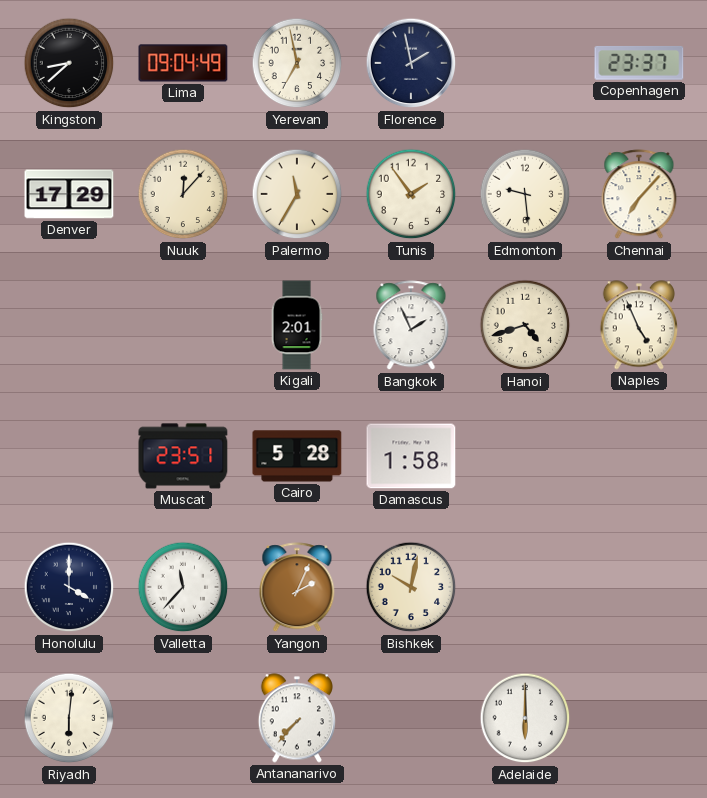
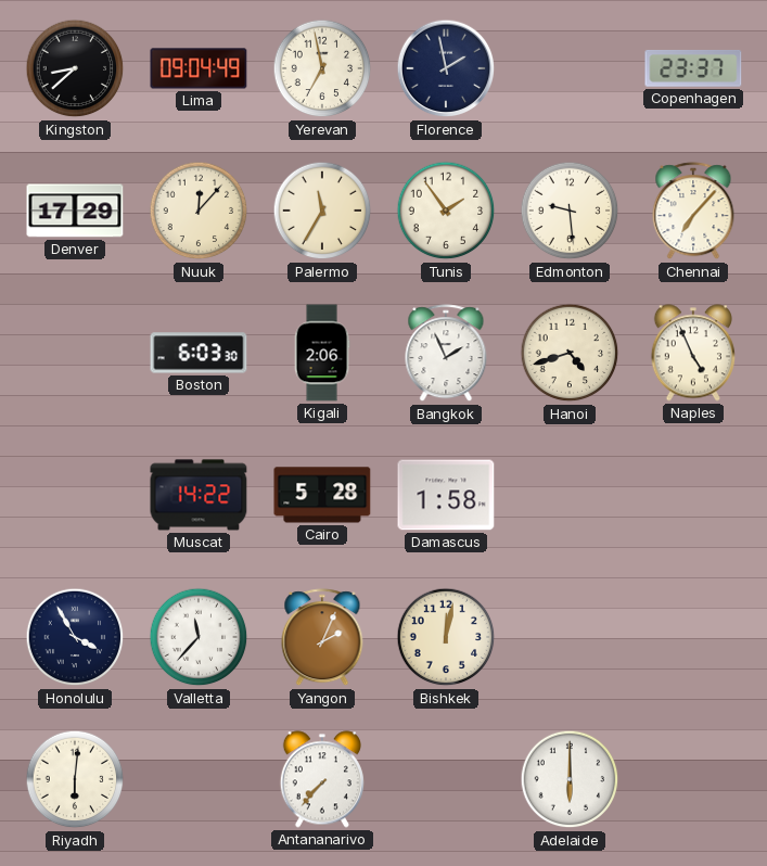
Boston: none -> 6:03
Kigali: 2:01 -> 2:06
Muscat: 23:51 -> 14:22
Honolulu: 4:00 -> 3:55
Bishkek: 10:02 -> 12:02
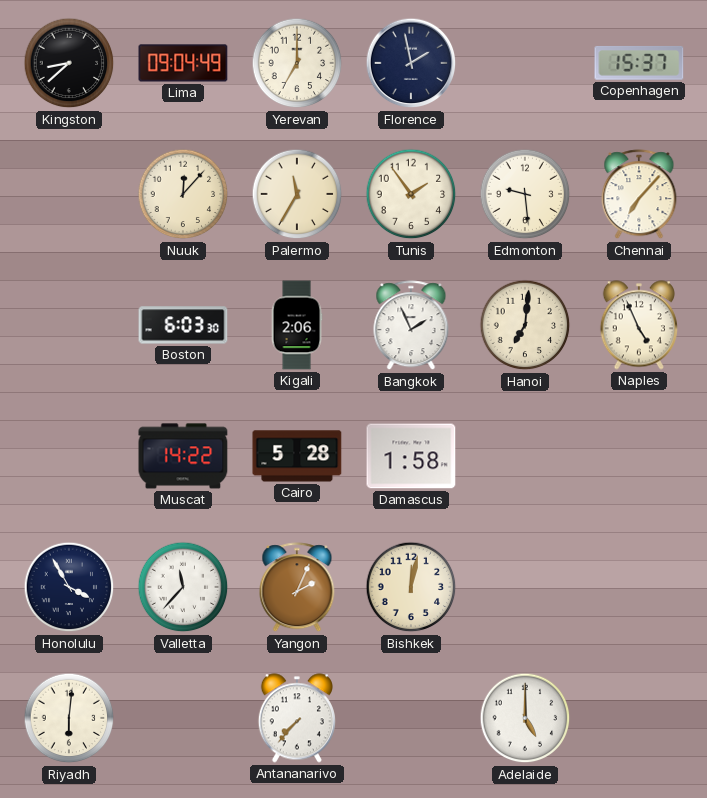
Yerevan: 6:58 -> 7:00
Copenhagen: 23:37 -> 15:37
Denver: 17:29 -> none
Hanoi: 4:42 -> 7:01
Adelaide: 6:00 -> 5:00
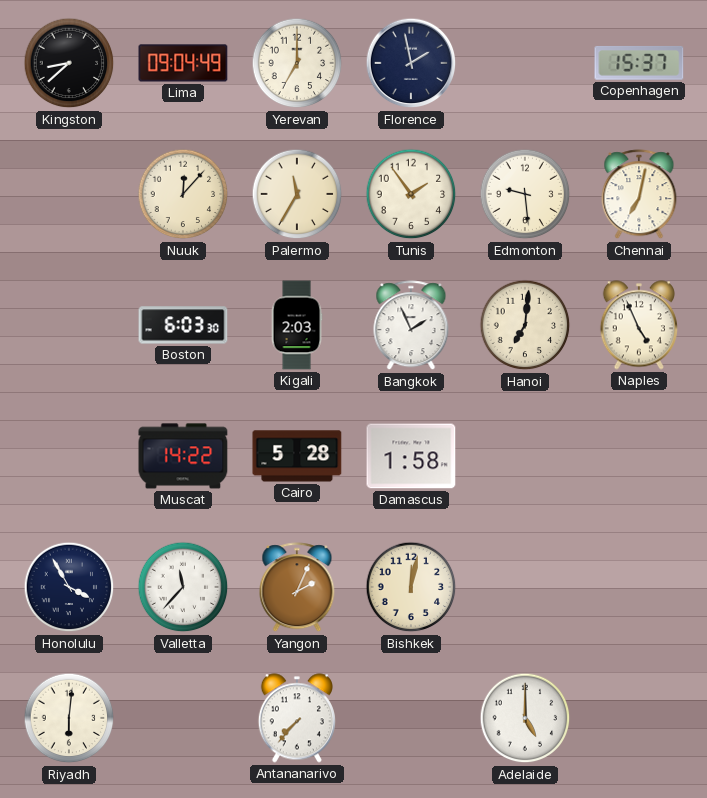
Chennai: 7:07 -> 7:02
Kigali: 2:06 -> 2:03
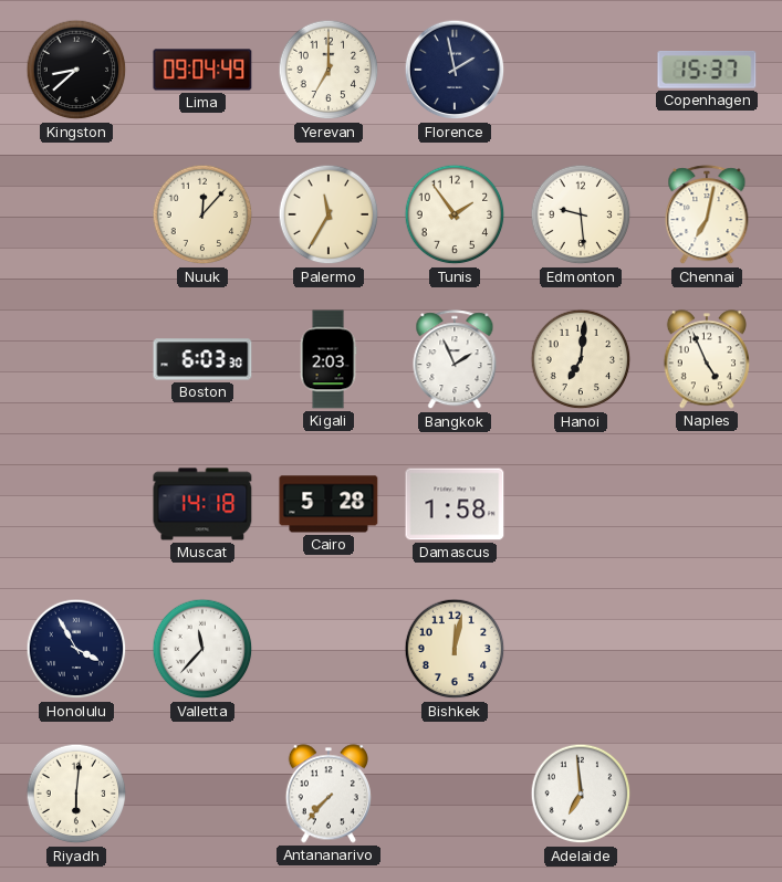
Muscat: 14:22 -> 14:18
Yangon: 2:04 -> none
Adelaide: 5:00 -> 6:59
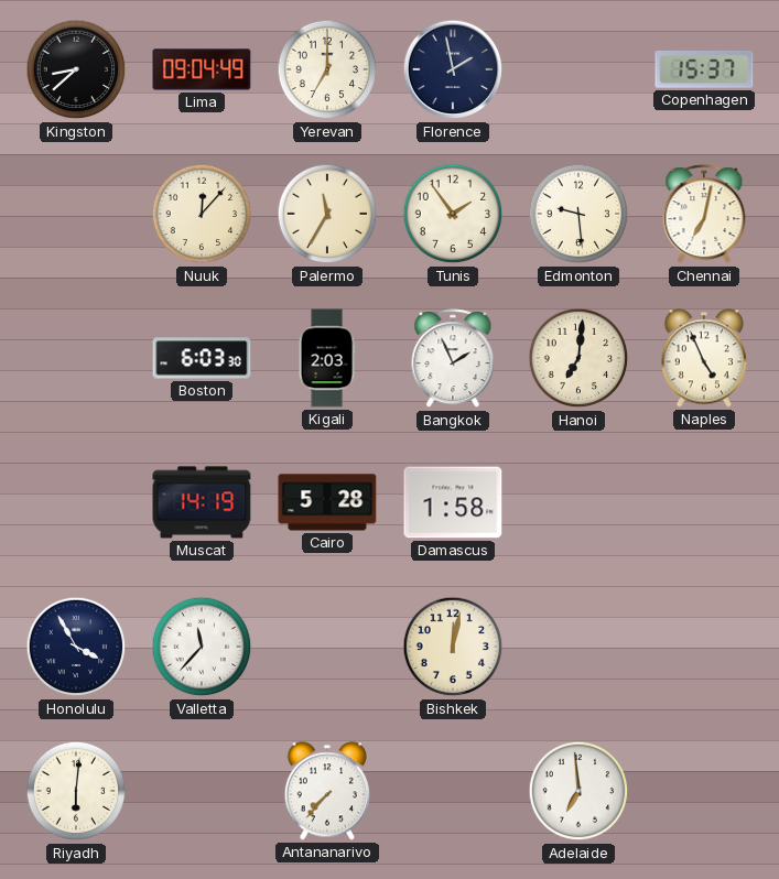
Muscat: 14:18 -> 14:19
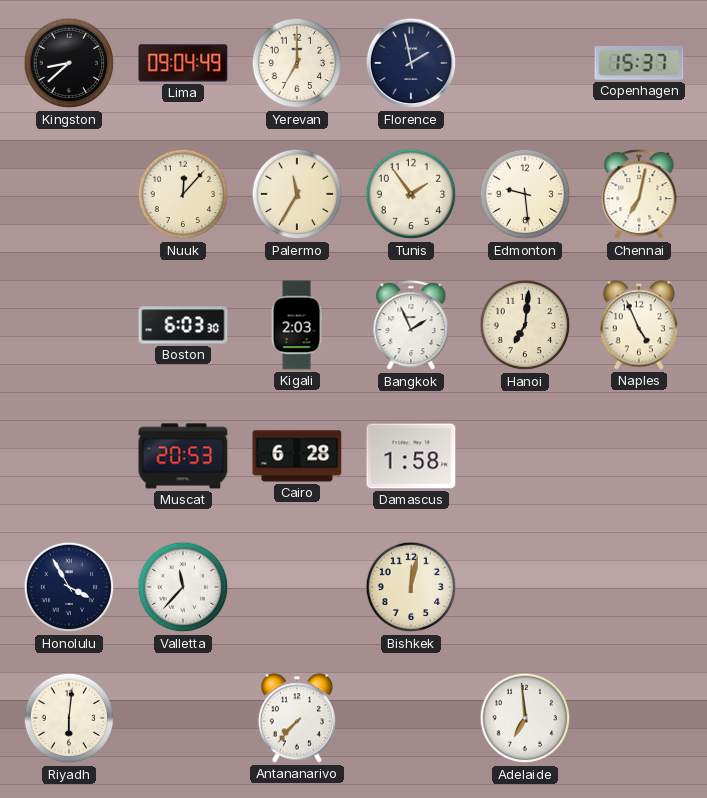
Muscat: 14:19 -> 20:53
Cairo: 5:28 -> 6:28
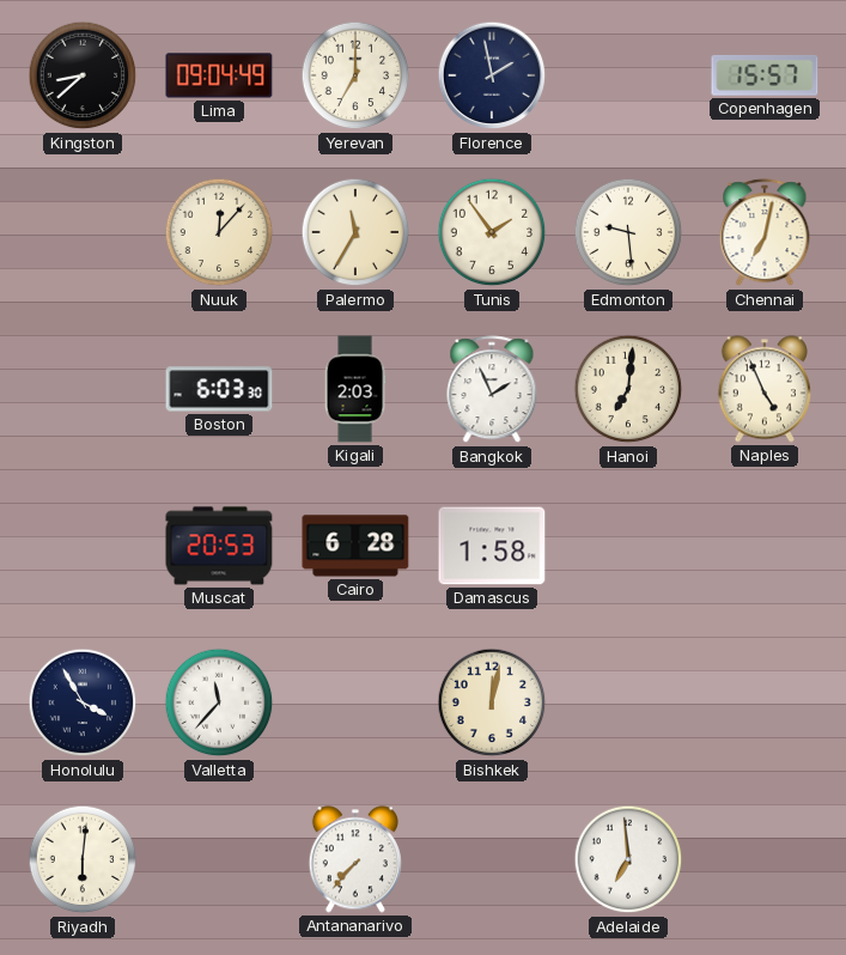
Copenhagen: 15:37 -> 15:57
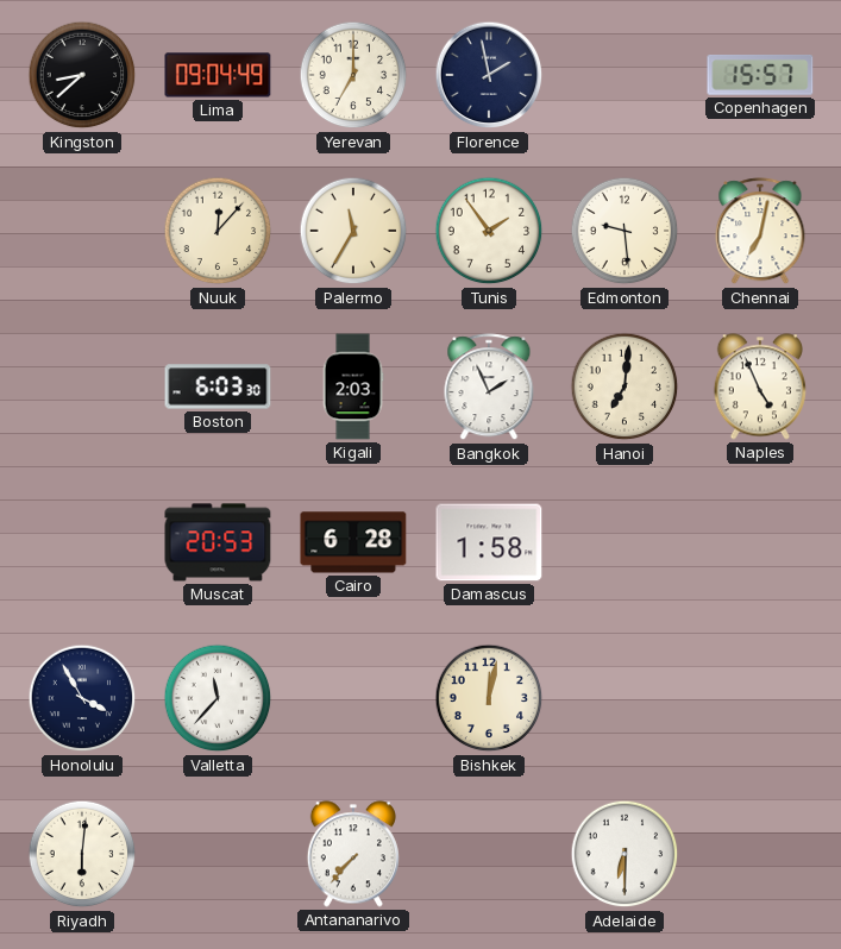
Adelaide: 6:59 -> 6:30
